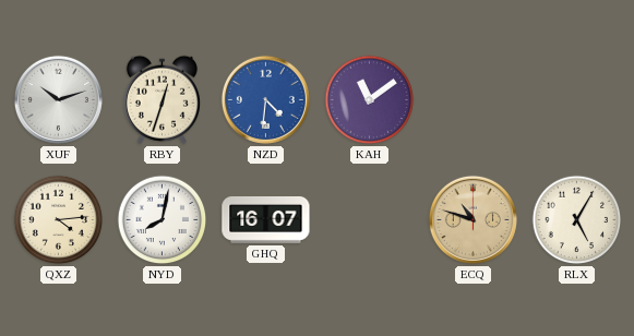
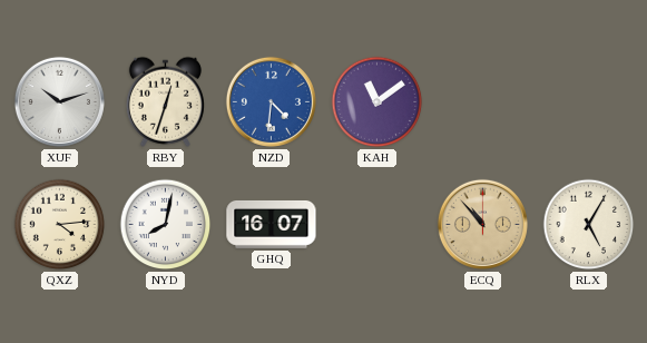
ECQ: 10:48 -> 10:53
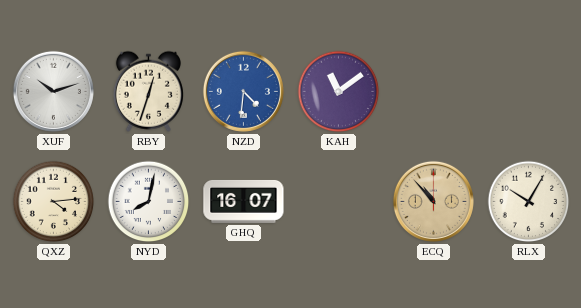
RLX: 5:05 -> 10:05
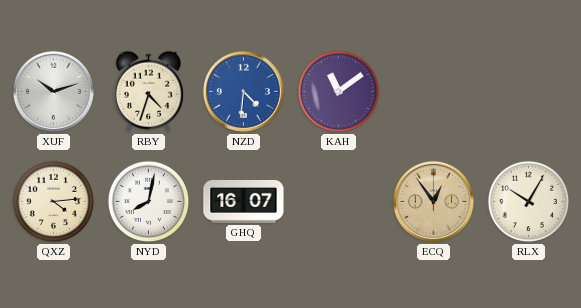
RBY: 12:33 -> 4:33
ECQ: 10:53 -> 12:54
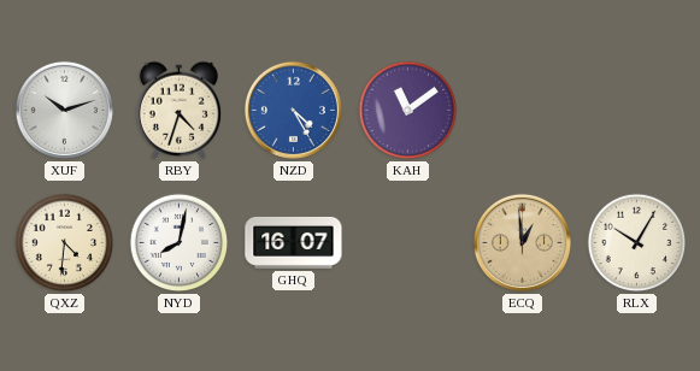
NZD: 4:31 -> 4:25
QXZ: 4:14 -> 4:31
ECQ: 12:54 -> 12:59
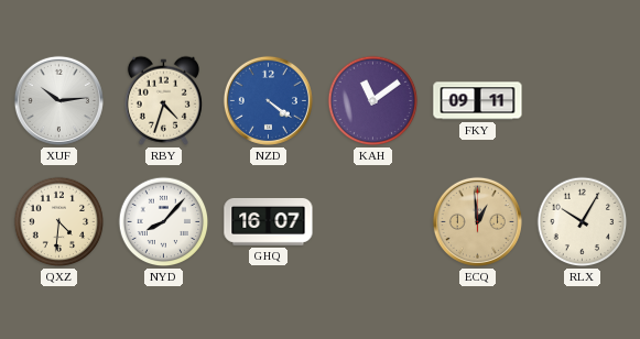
XUF: 10:12 -> 10:14
NZD: 4:25 -> 4:21
FKY: none -> 09:11
NYD: 8:02 -> 8:07
